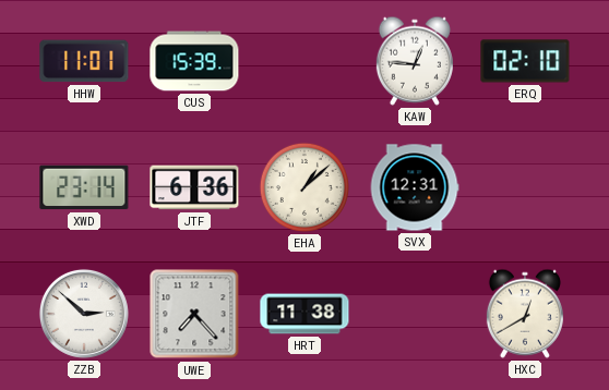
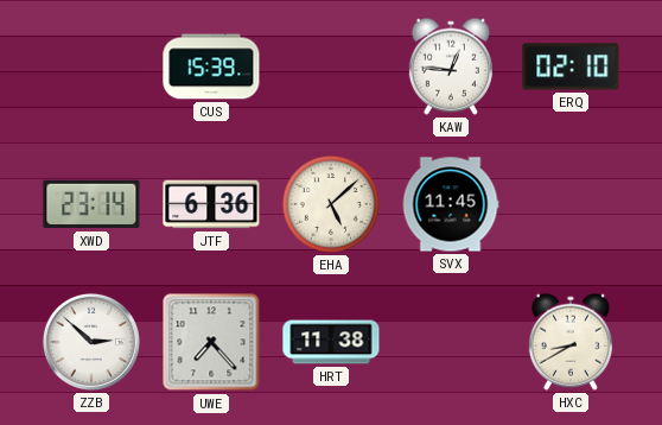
HHW: 11:01 -> none
EHA: 1:08 -> 5:08
SVX: 12:31 -> 11:45
HXC: 12:40 -> 8:40
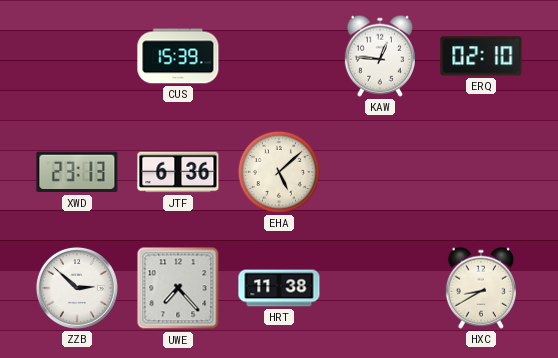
XWD: 23:14 -> 23:13
SVX: 11:45 -> none
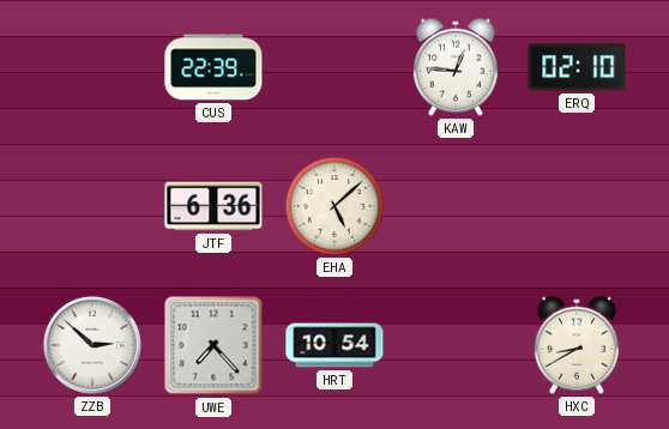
CUS: 15:39 -> 22:39
XWD: 23:13 -> none
HRT: 11:38 -> 10:54
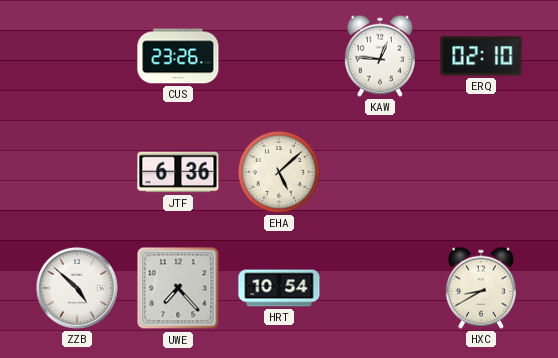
CUS: 22:39 -> 23:26
ZZB: 2:52 -> 4:52
